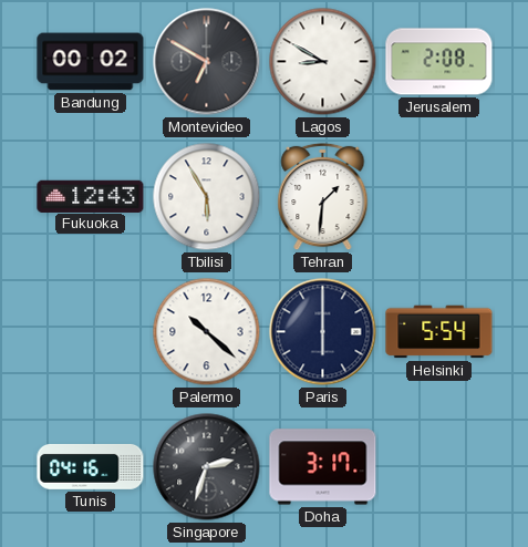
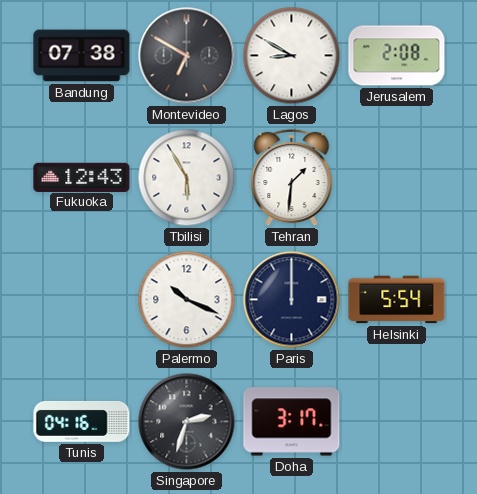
Bandung: 00:02 -> 07:38
Palermo: 10:22 -> 10:19
Paris: 6:00 -> 12:00
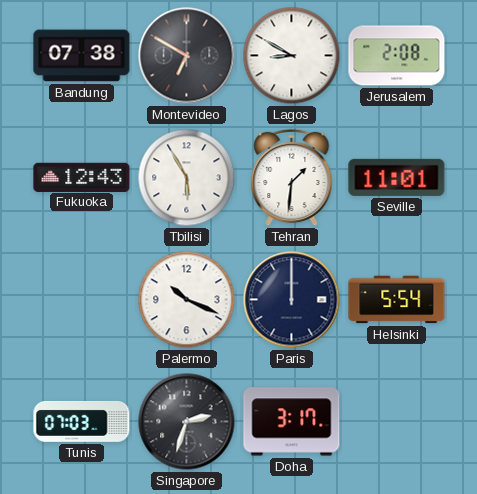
Seville: none -> 11:01
Tunis: 04:16 -> 07:03
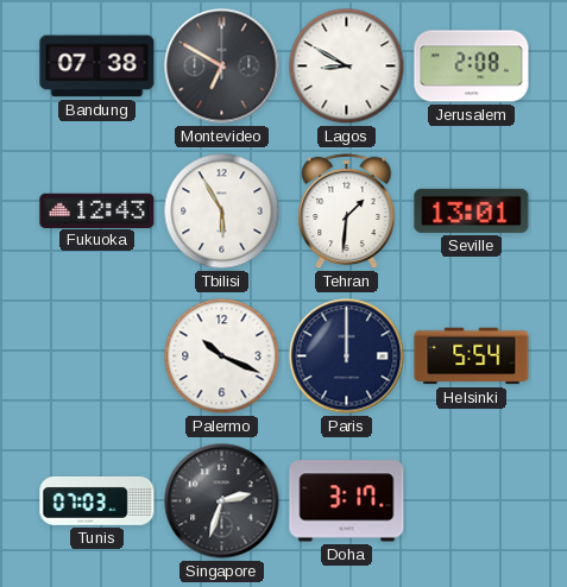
Seville: 11:01 -> 13:01
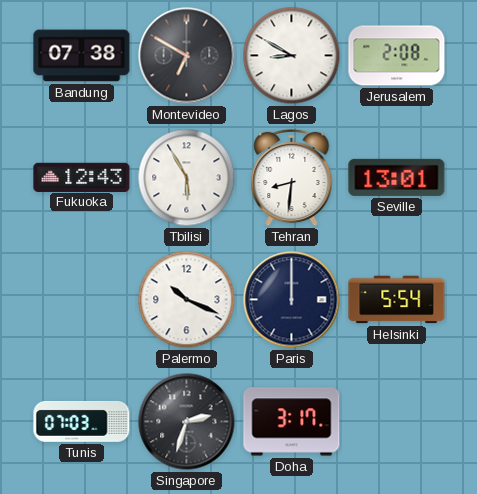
Tehran: 1:31 -> 8:31
